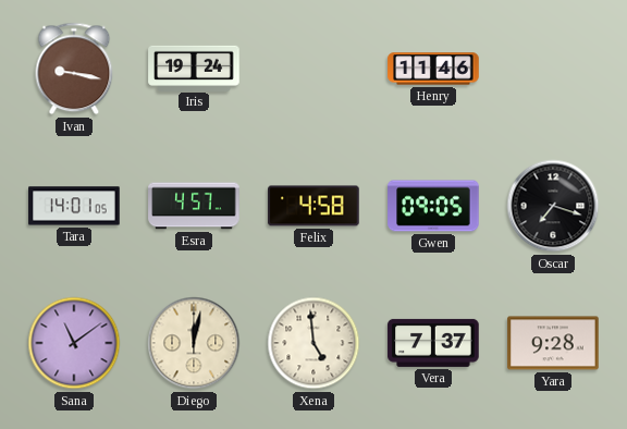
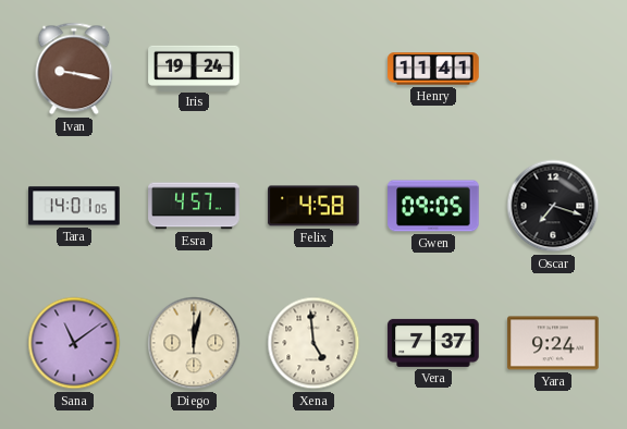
Henry: 11:46 -> 11:41
Yara: 9:28 -> 9:24
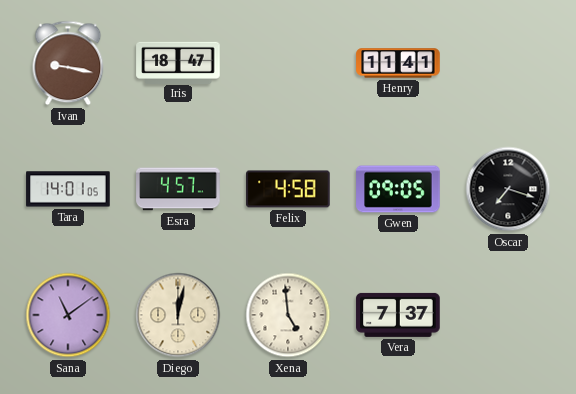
Iris: 19:24 -> 18:47
Yara: 9:24 -> none
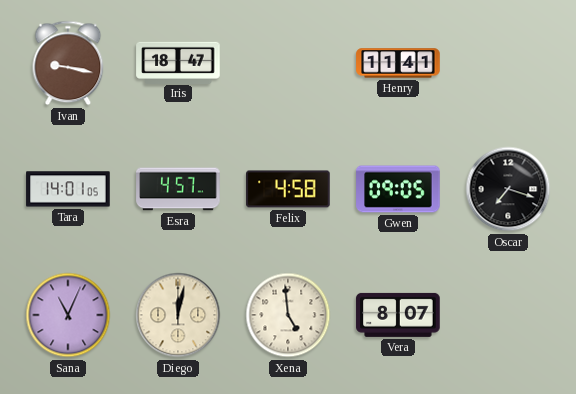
Sana: 11:09 -> 11:04
Vera: 7:37 -> 8:07
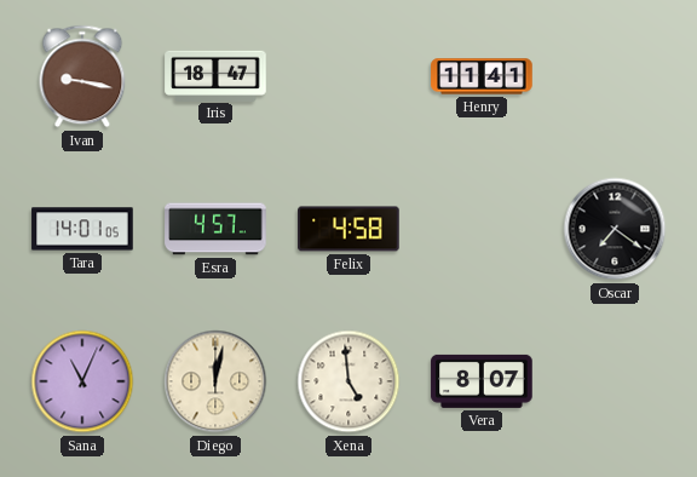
Gwen: 09:05 -> none
Oscar: 7:18 -> 7:21
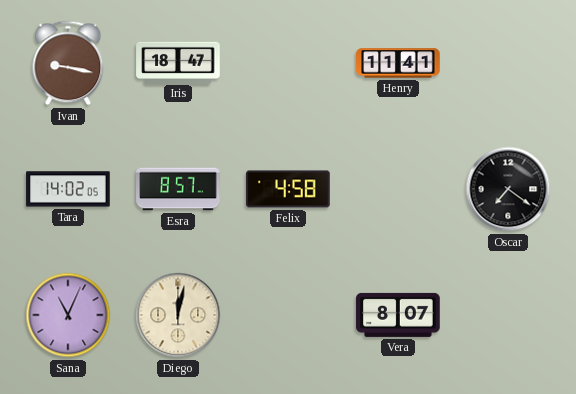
Tara: 14:01 -> 14:02
Esra: 4:57 -> 8:57
Xena: 4:59 -> none
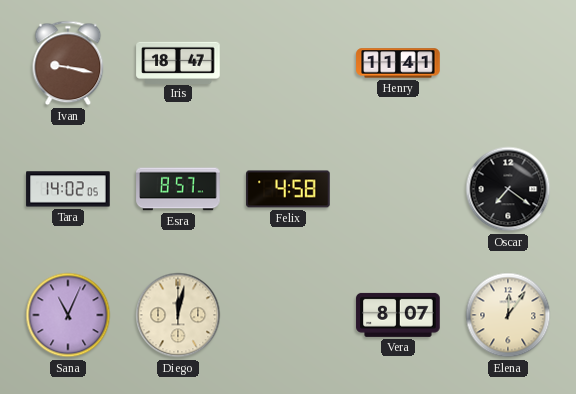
Elena: none -> 12:06
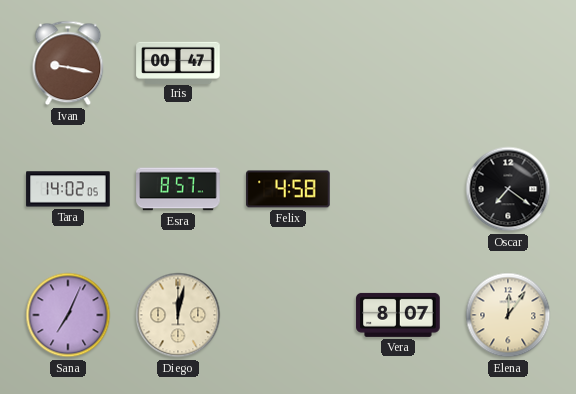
Iris: 18:47 -> 00:47
Henry: 11:41 -> none
Sana: 11:04 -> 7:04
